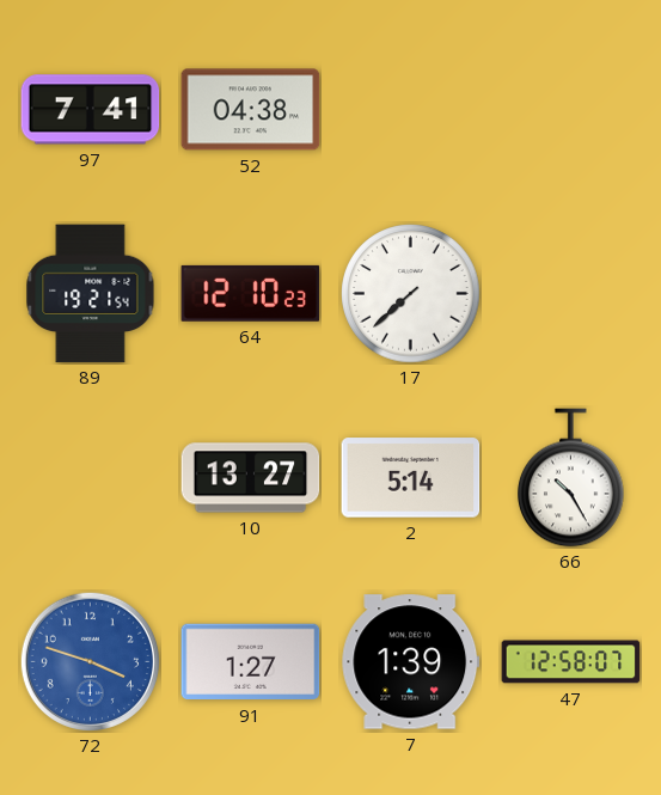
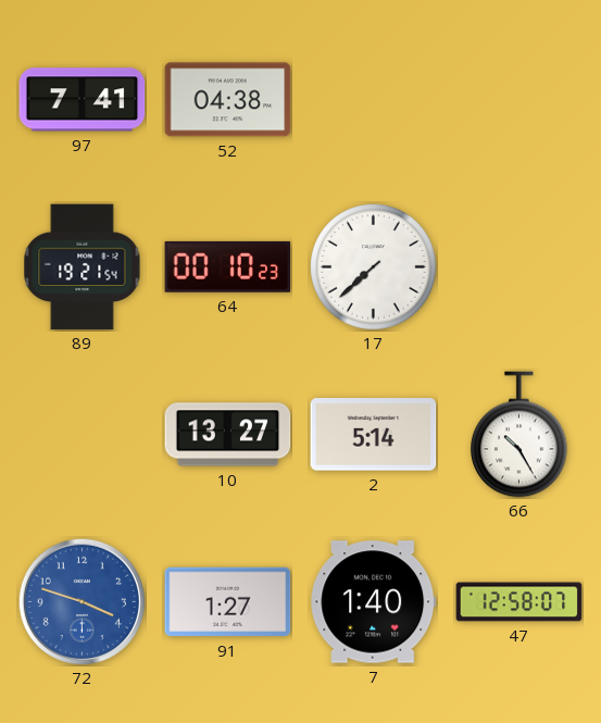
64: 12:10 -> 00:10
7: 1:39 -> 1:40
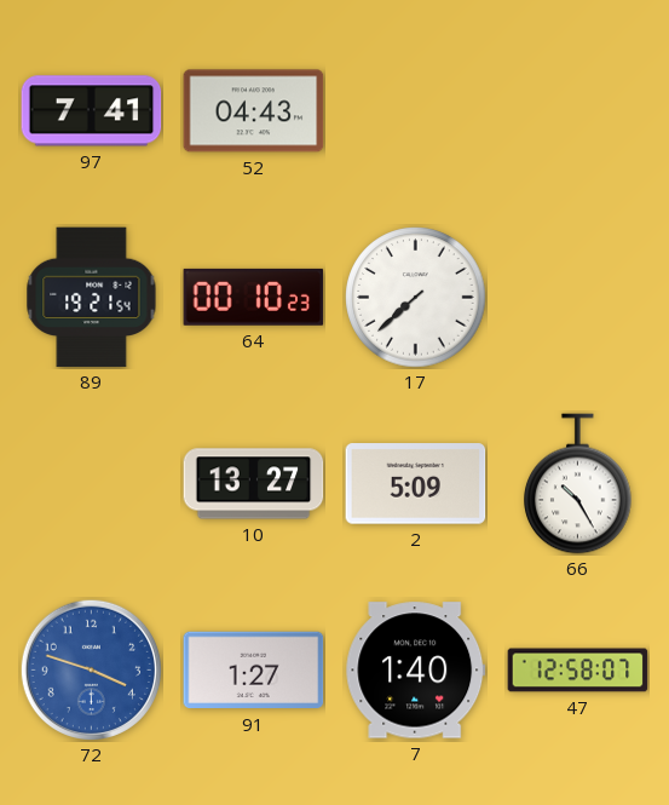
52: 04:38 -> 04:43
2: 5:14 -> 5:09
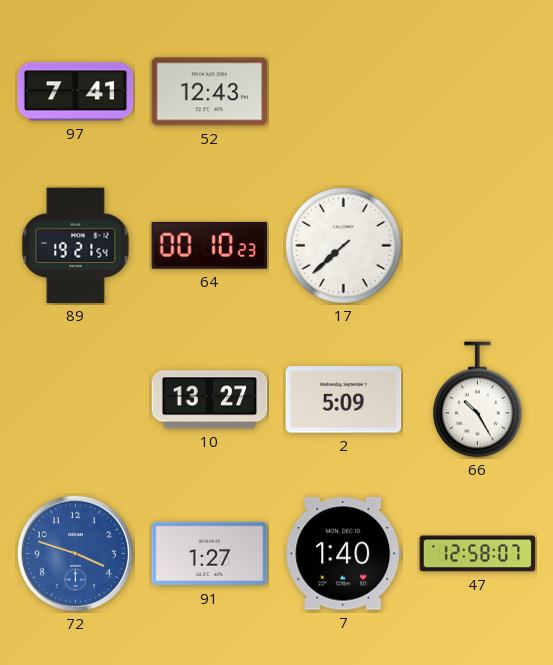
52: 04:43 -> 12:43
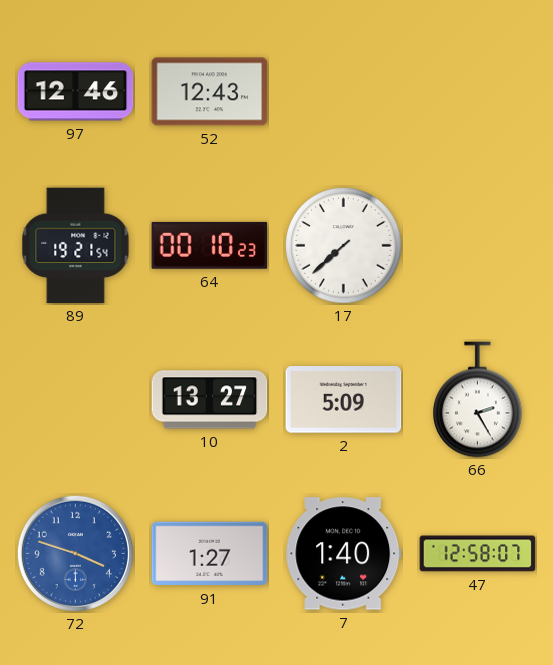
97: 7:41 -> 12:46
66: 10:25 -> 2:25
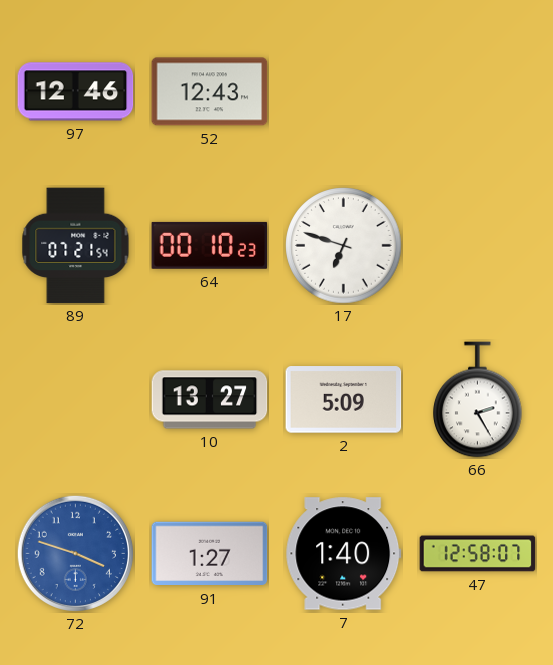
89: 19:21 -> 07:21
17: 7:38 -> 6:48
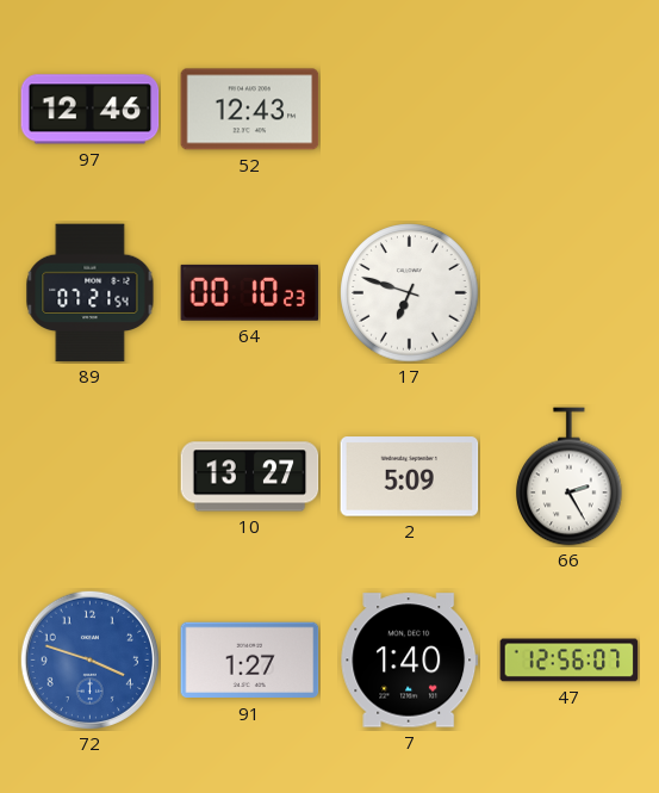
47: 12:58 -> 12:56
